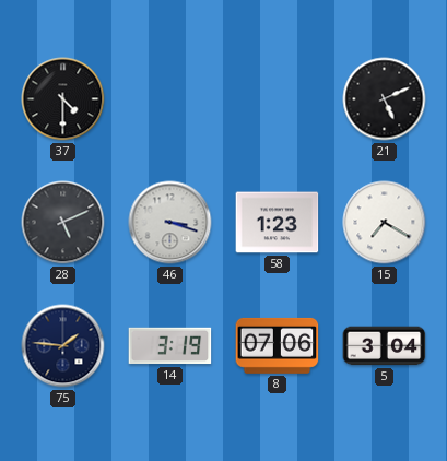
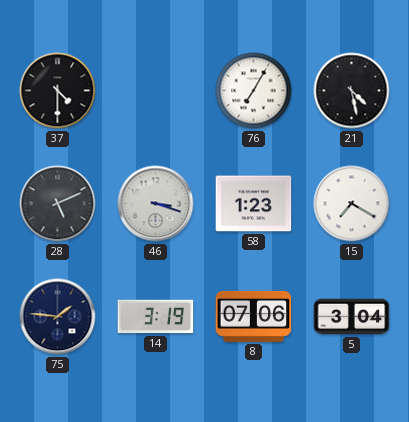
76: none -> 7:05
21: 5:11 -> 4:28
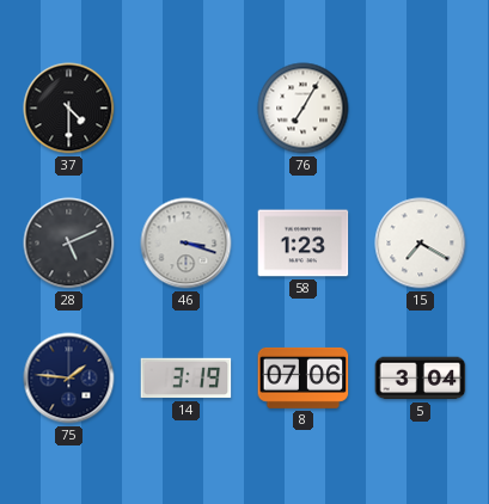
21: 4:28 -> none
